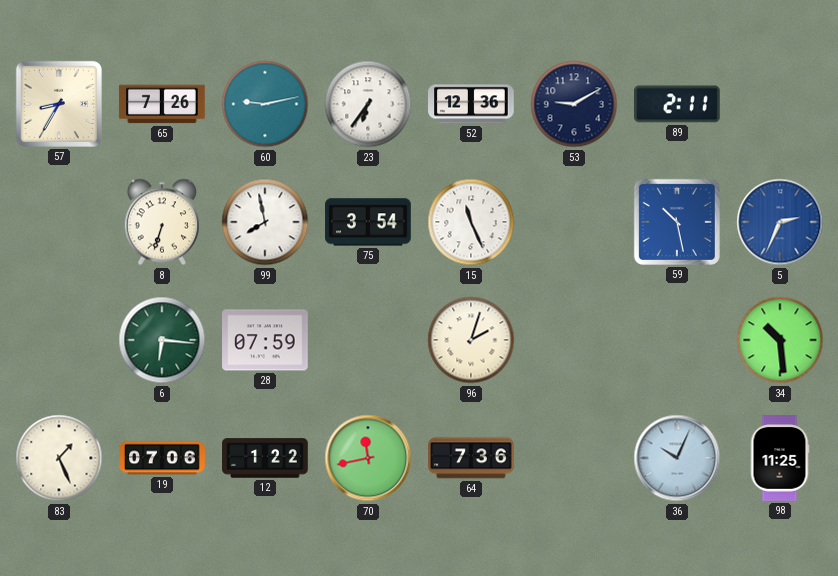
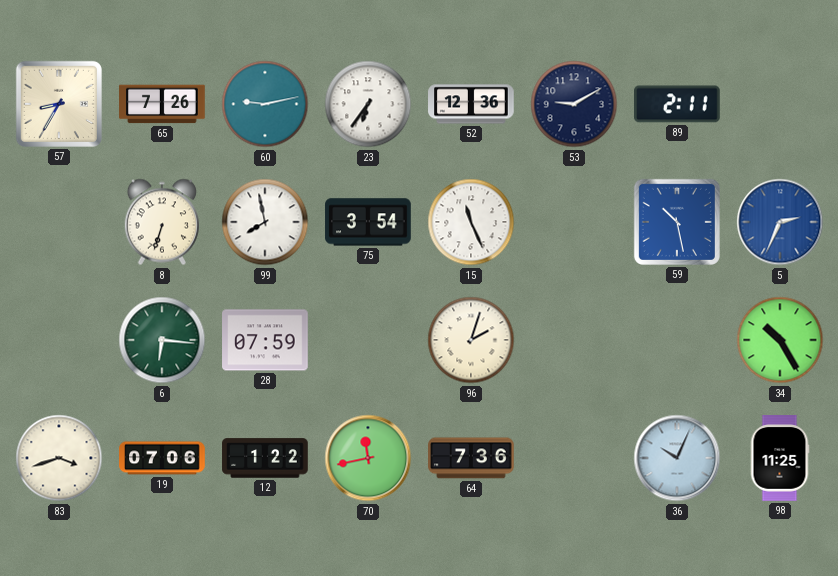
34: 10:29 -> 10:25
83: 1:26 -> 3:42
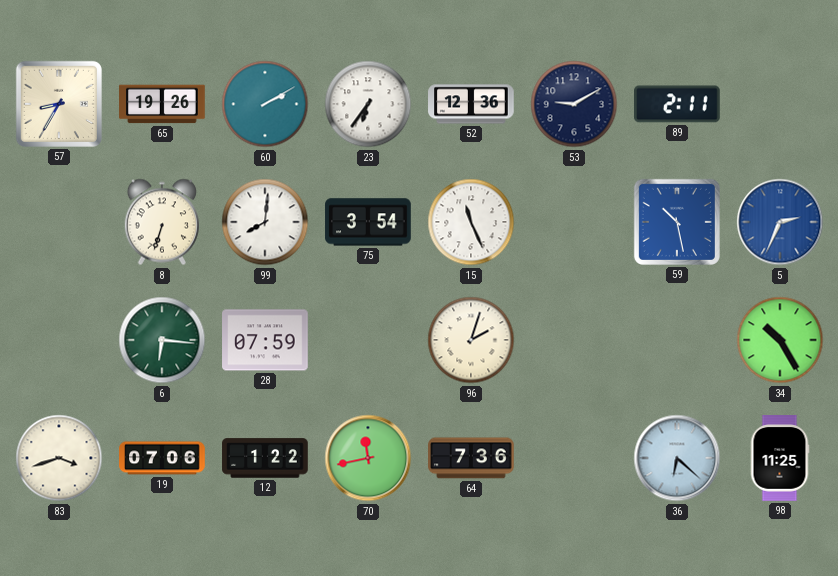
65: 7:26 -> 19:26
60: 9:13 -> 2:10
99: 7:58 -> 8:01
36: 10:04 -> 6:22
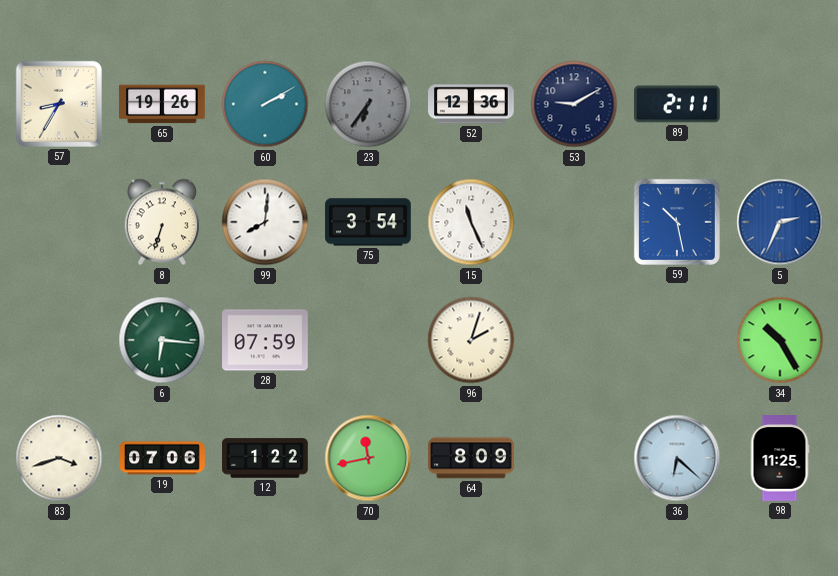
23 dial: white -> grey
64: 7:36 -> 8:09
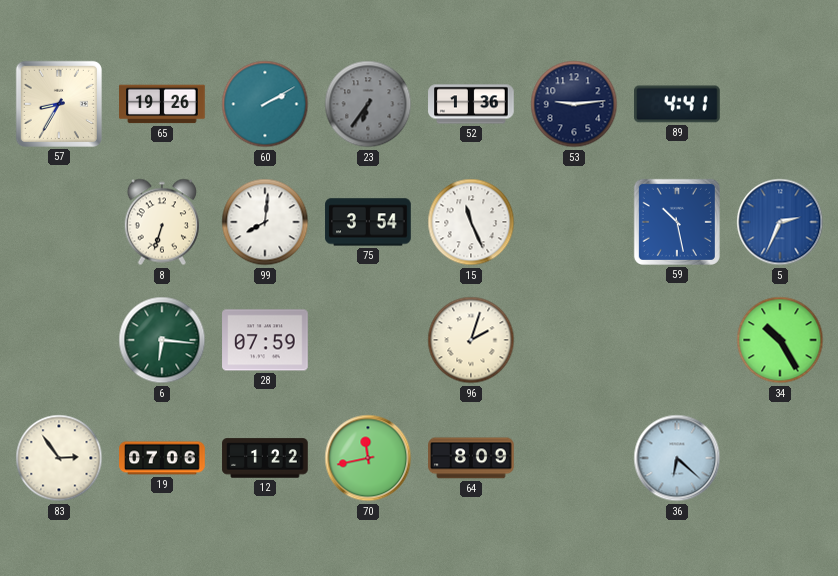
52: 12:36 -> 1:36
53: 9:10 -> 9:14
89: 2:11 -> 4:41
83: 3:42 -> 2:54
98: 11:25 -> none
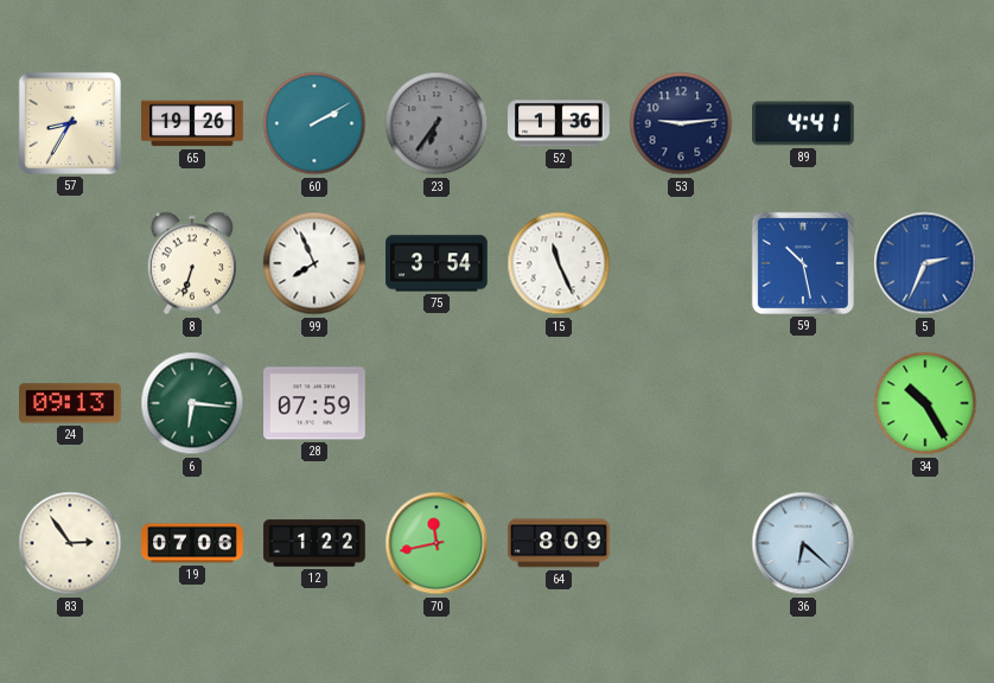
99: 8:01 -> 7:56
24: none -> 09:13
96: 2:03 -> none
